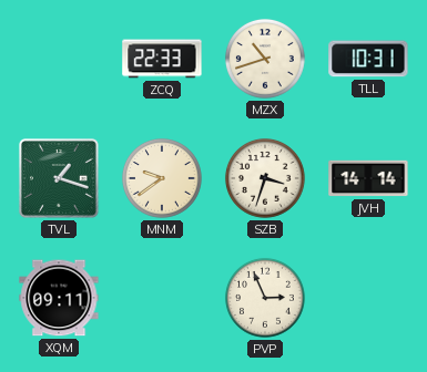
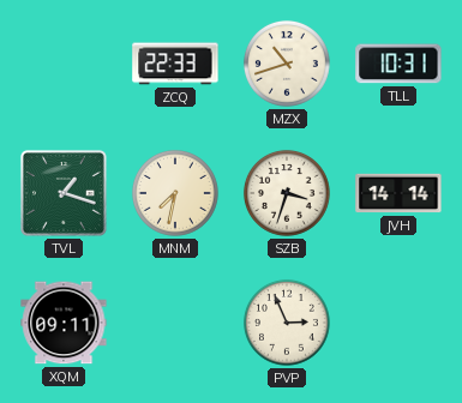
MNM: 9:39 -> 7:32
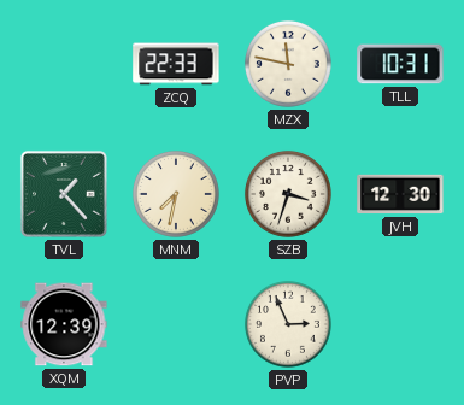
MZX: 10:42 -> 11:47
TVL: 1:18 -> 1:23
JVH: 14:14 -> 12:30
XQM: 09:11 -> 12:39
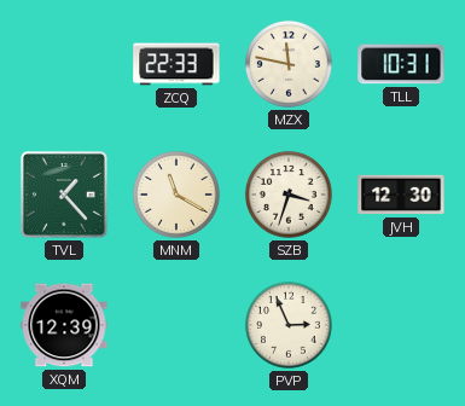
MNM: 7:32 -> 11:20
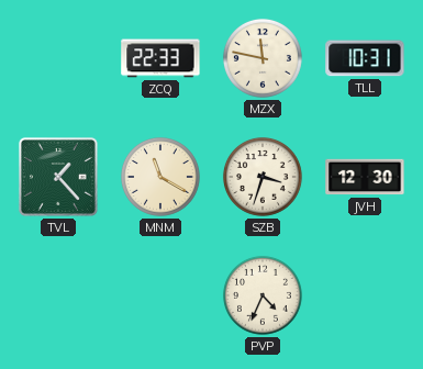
XQM: 12:39 -> none
PVP: 2:56 -> 4:34
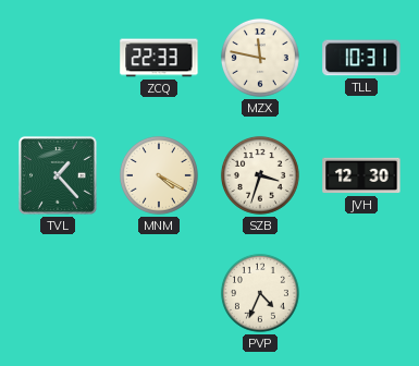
MNM: 11:20 -> 4:20
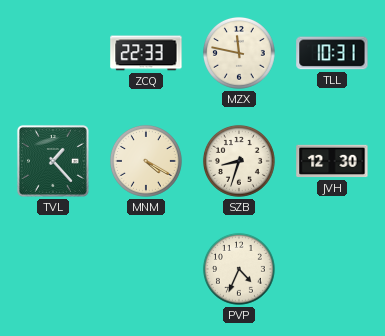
SZB: 3:33 -> 8:33
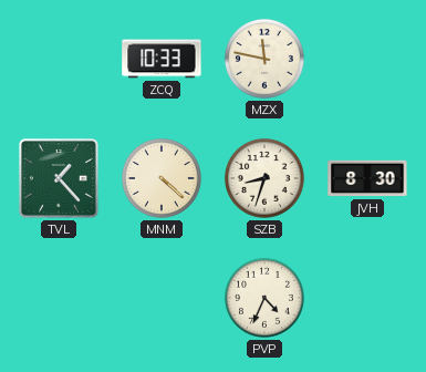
ZCQ: 22:33 -> 10:33
TLL: 10:31 -> none
MNM: 4:20 -> 4:22
JVH: 12:30 -> 8:30
